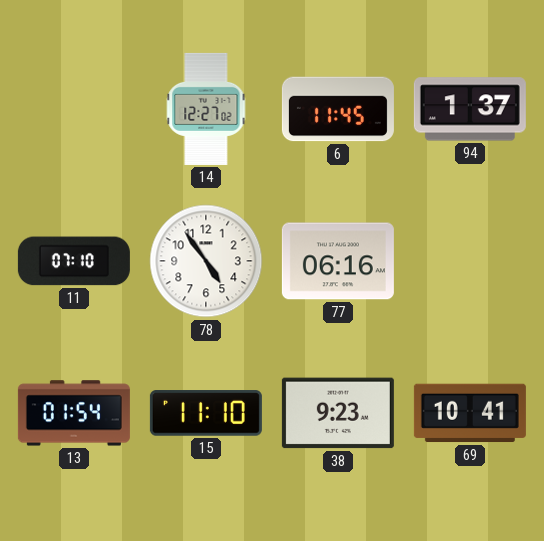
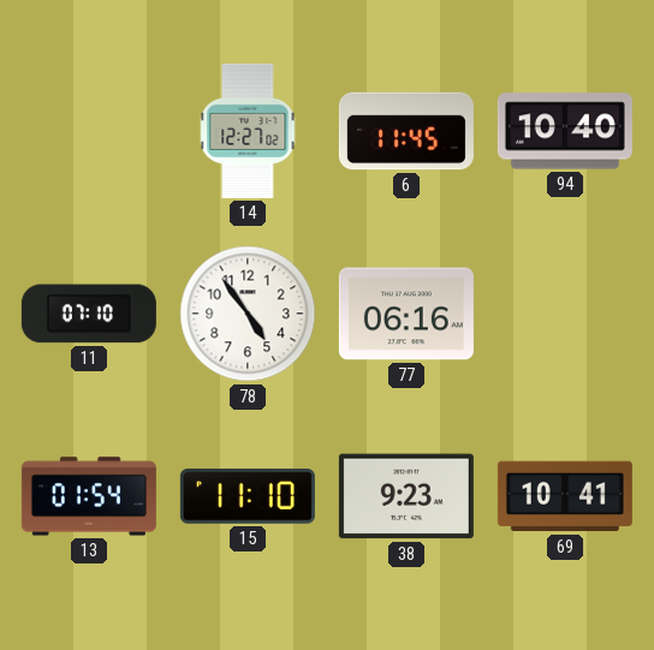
94: 1:37 -> 10:40
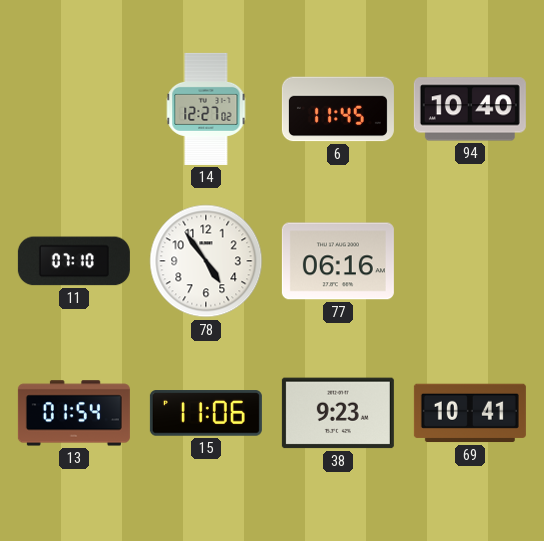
15: 11:10 -> 11:06
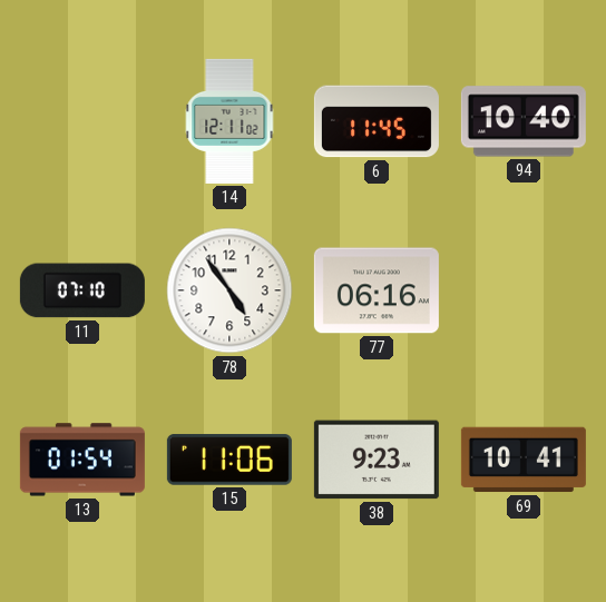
14: 12:27 -> 12:11
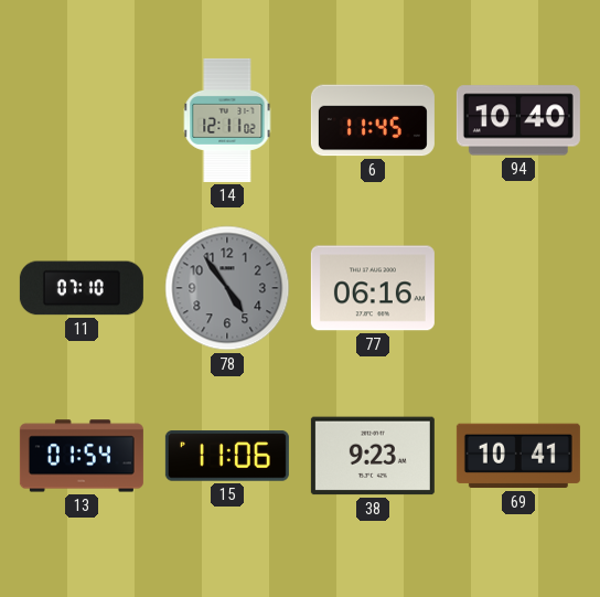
78 dial: white -> grey
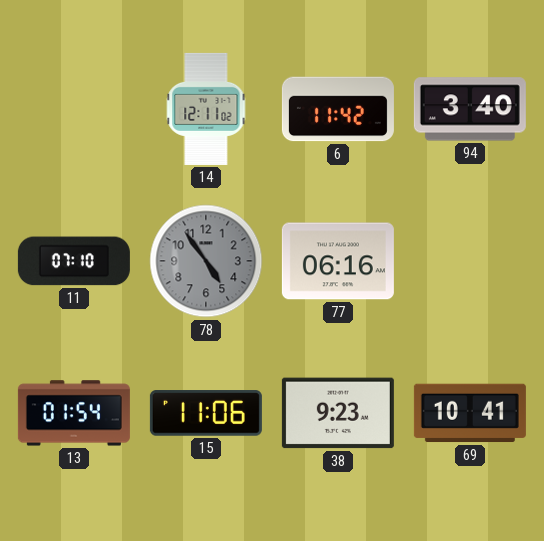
6: 11:45 -> 11:42
94: 10:40 -> 3:40
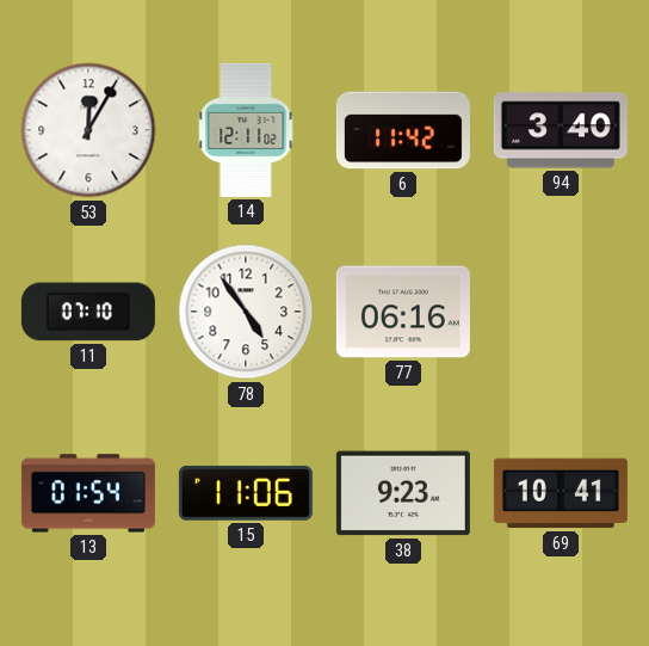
53: none -> 12:05
78 dial: grey -> white
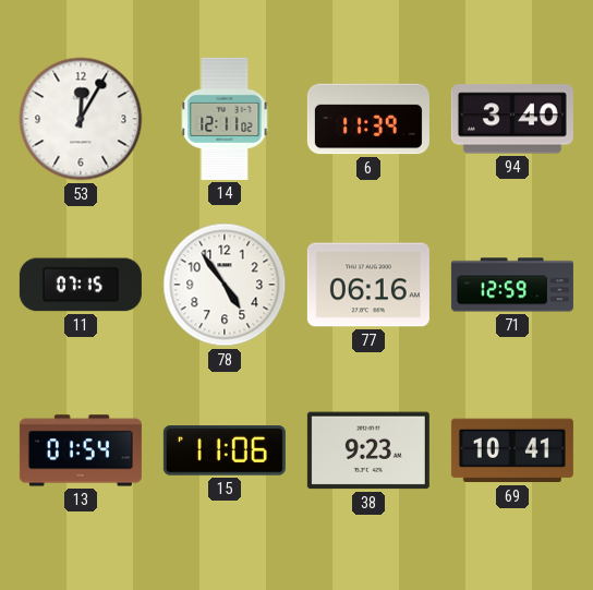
6: 11:42 -> 11:39
11: 07:10 -> 07:15
71: none -> 12:59
